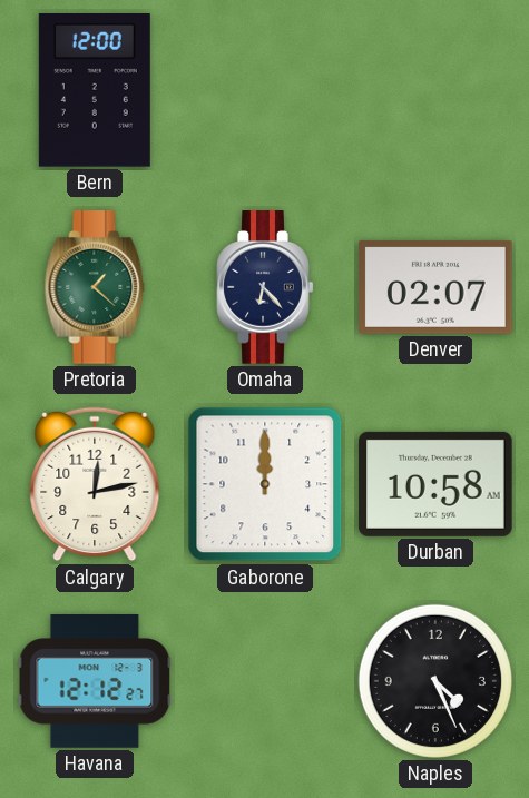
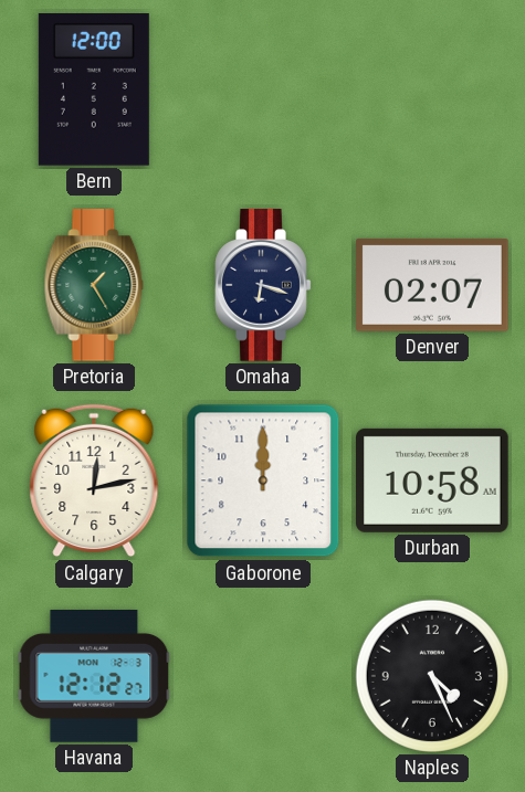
Pretoria: 1:22 -> 1:25
Omaha: 6:23 -> 6:18
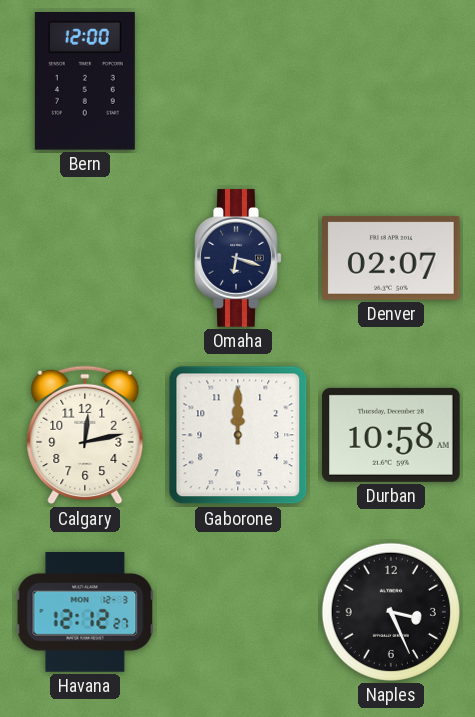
Pretoria: 1:25 -> none
Naples: 4:26 -> 3:26
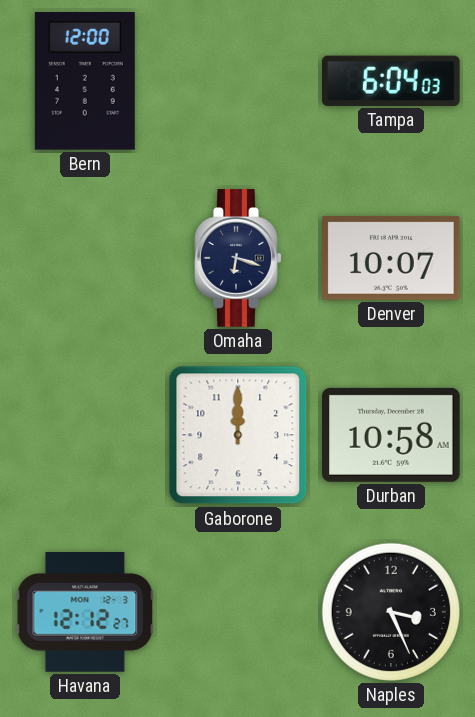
Tampa: none -> 6:04
Denver: 02:07 -> 10:07
Calgary: 12:13 -> none
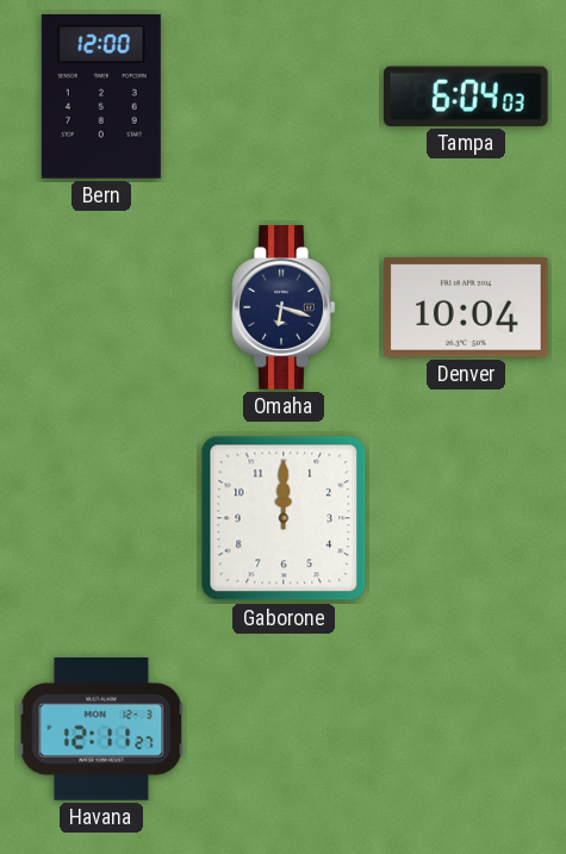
Denver: 10:07 -> 10:04
Durban: 10:58 -> none
Havana: 12:12 -> 12:11
Naples: 3:26 -> none
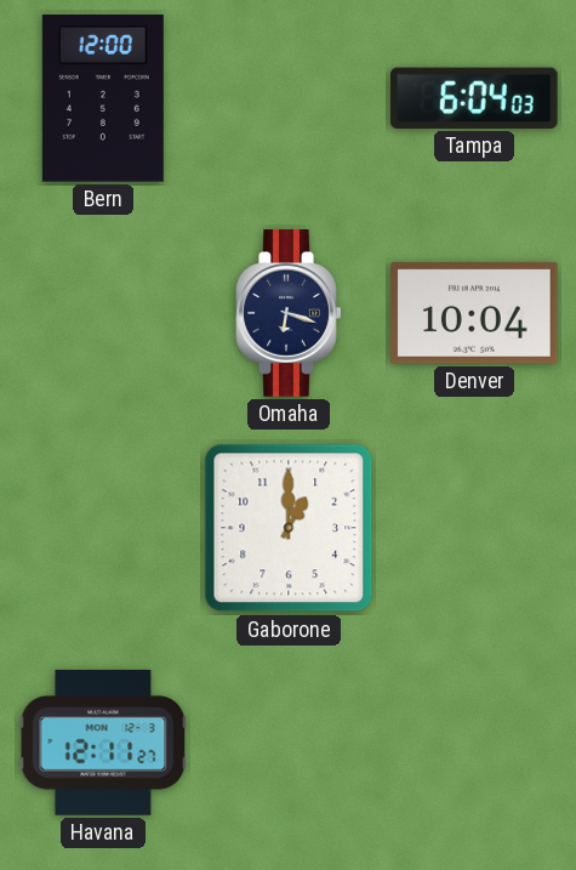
Gaborone: 12:00 -> 1:00
